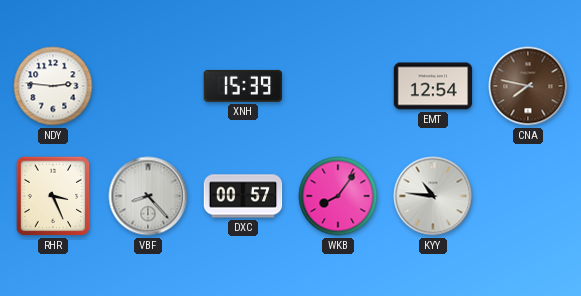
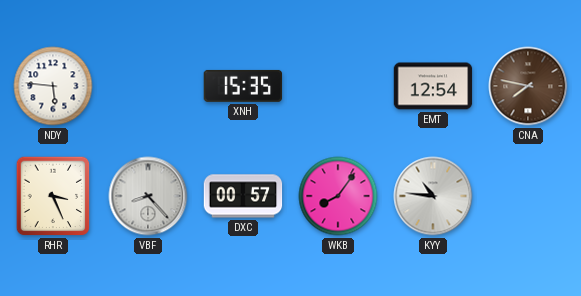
NDY: 2:46 -> 5:46
XNH: 15:39 -> 15:35
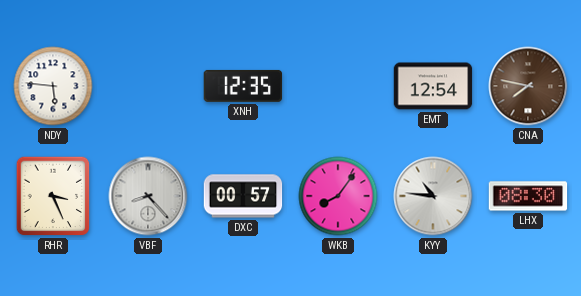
XNH: 15:35 -> 12:35
LHX: none -> 08:30
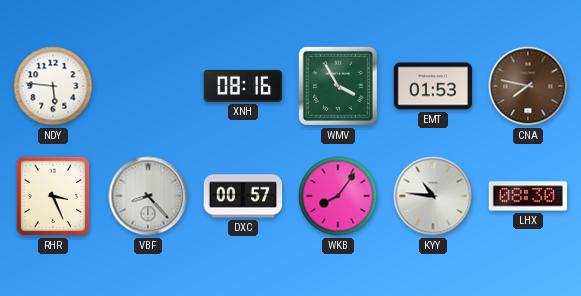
XNH: 12:35 -> 08:16
WMV: none -> 3:55
EMT: 12:54 -> 01:53
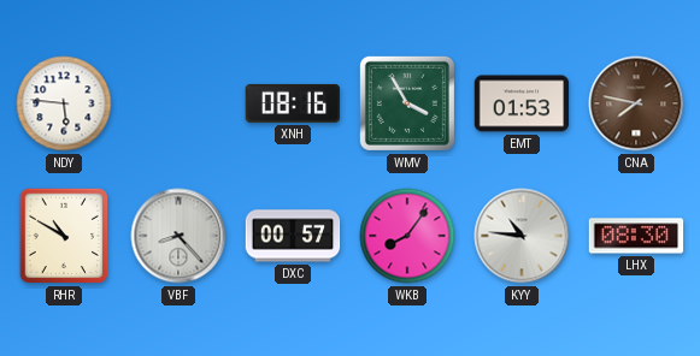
RHR: 3:26 -> 10:50
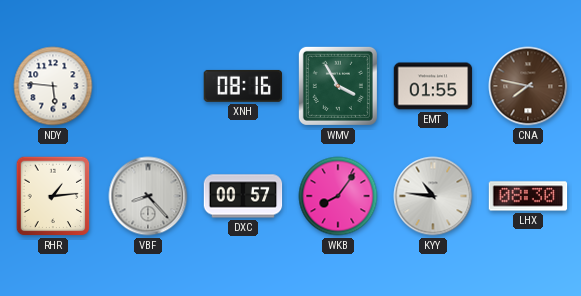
EMT: 01:53 -> 01:55
RHR: 10:50 -> 1:14
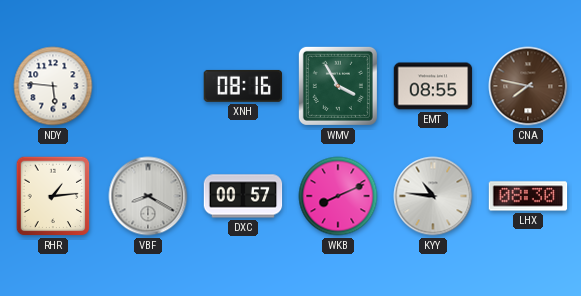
EMT: 01:55 -> 08:55
VBF: 8:23 -> 8:20
WKB: 8:06 -> 8:11
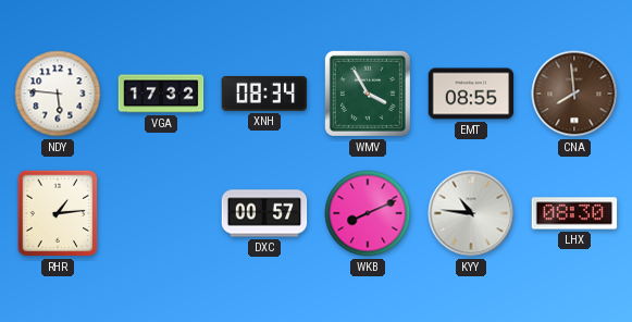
VGA: none -> 17:32
XNH: 08:16 -> 08:34
CNA: 7:47 -> 7:59
VBF: 8:20 -> none
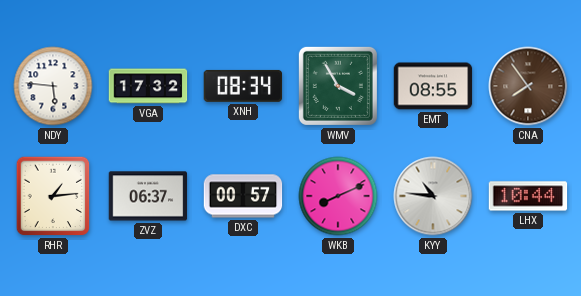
CNA: 7:59 -> 7:54
ZVZ: none -> 06:37
LHX: 08:30 -> 10:44
